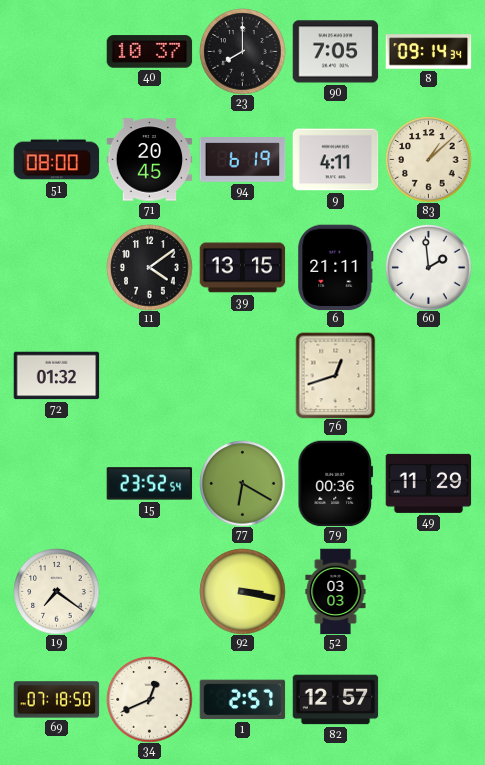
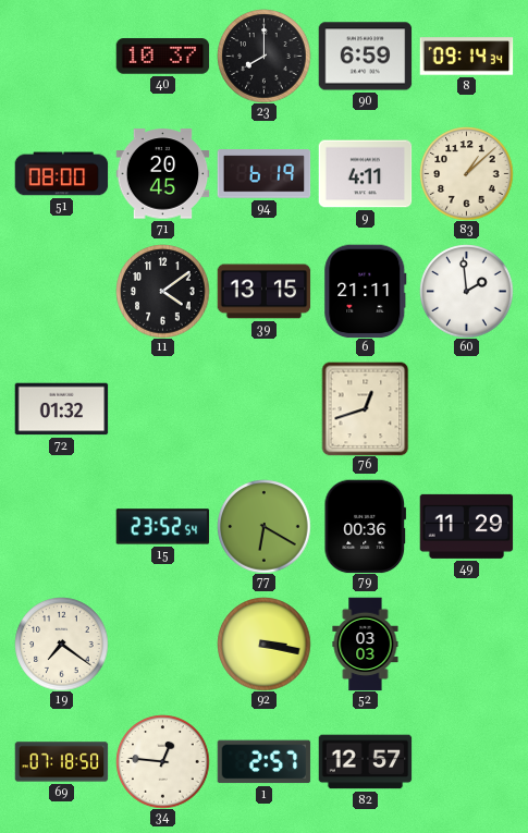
90: 7:05 -> 6:59
34: 12:41 -> 12:46
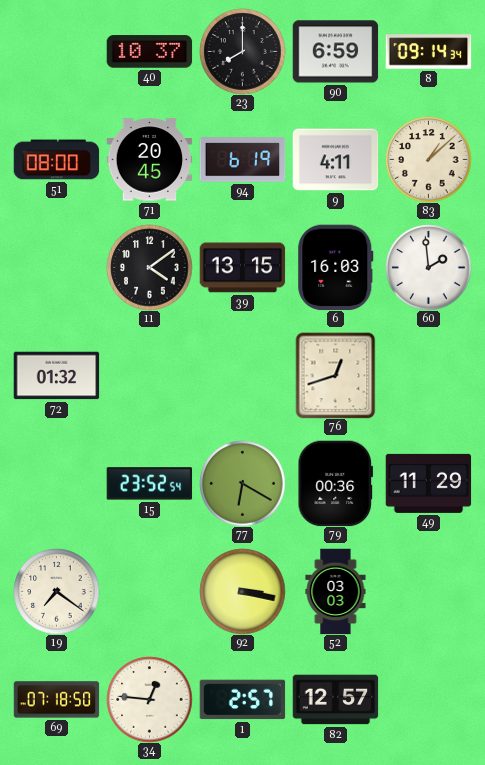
6: 21:11 -> 16:03
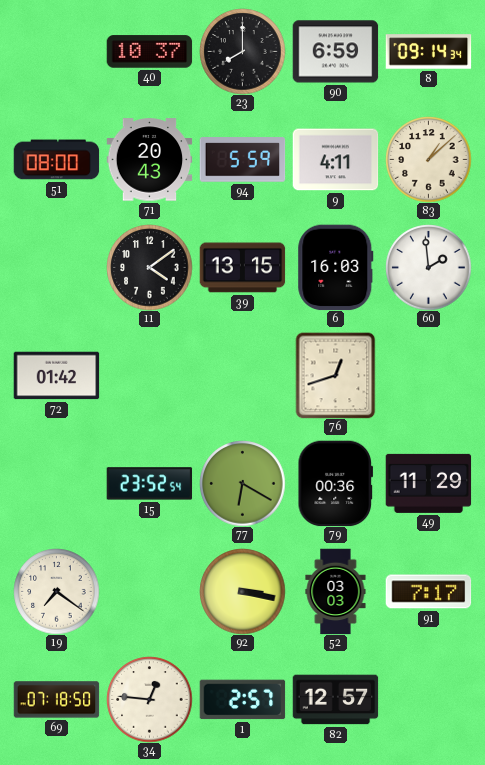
71: 20:45 -> 20:43
94: 6:19 -> 5:59
72: 01:32 -> 01:42
91: none -> 7:17
